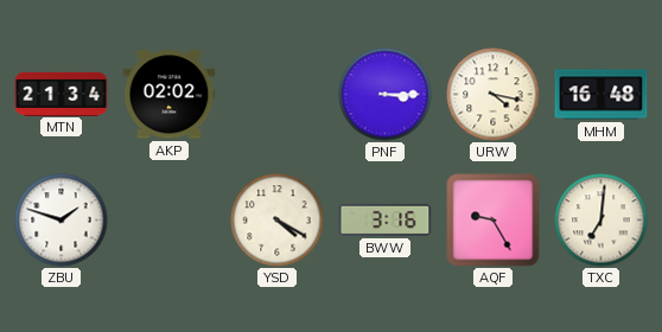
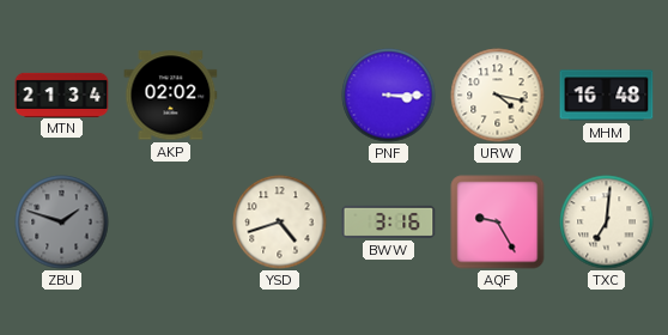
ZBU dial: white -> grey
YSD: 4:20 -> 4:42
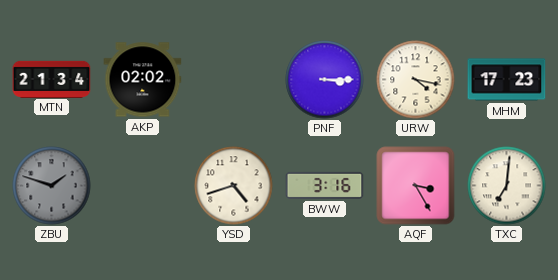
MHM: 16:48 -> 17:23
AQF: 9:25 -> 3:25
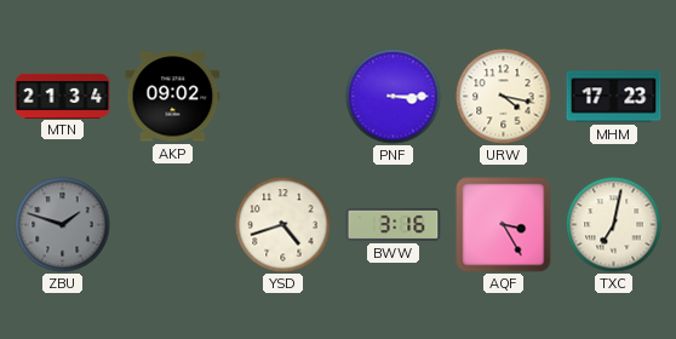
AKP: 02:02 -> 09:02
TXC: 7:01 -> 7:02
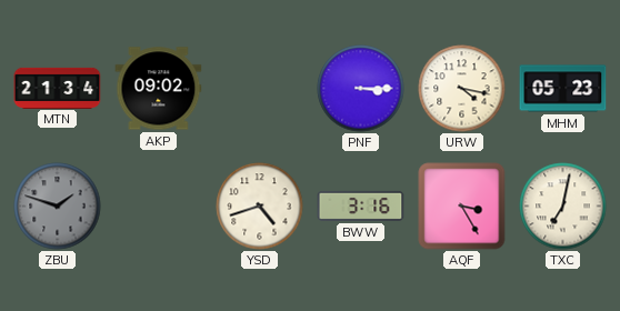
MHM: 17:23 -> 05:23
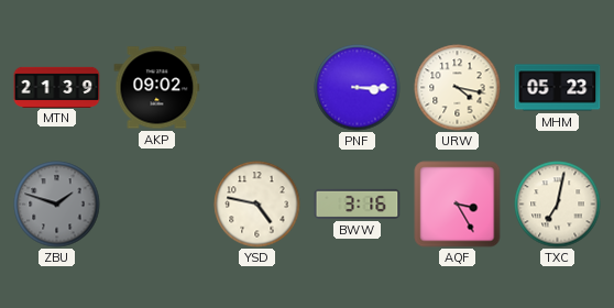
MTN: 21:34 -> 21:39
YSD: 4:42 -> 4:47
